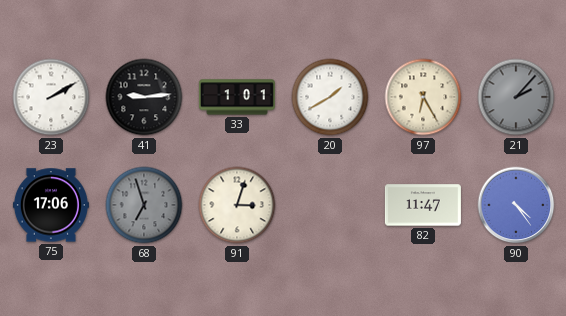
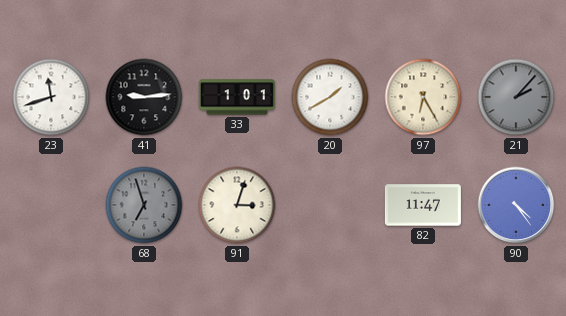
23: 2:10 -> 11:42
75: 17:06 -> none
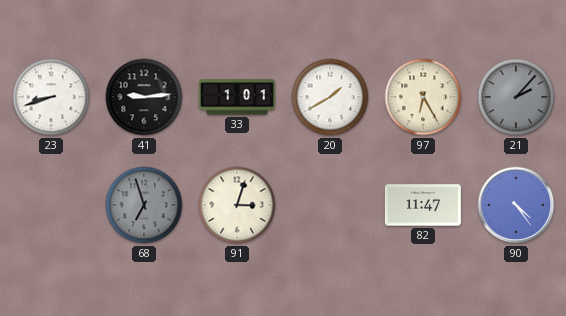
23: 11:42 -> 8:42
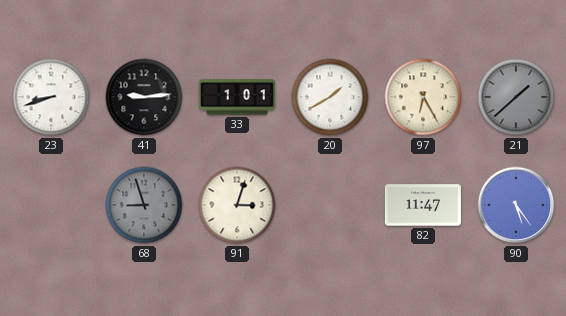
21: 2:07 -> 1:38
68: 6:57 -> 8:57
90: 4:24 -> 5:24
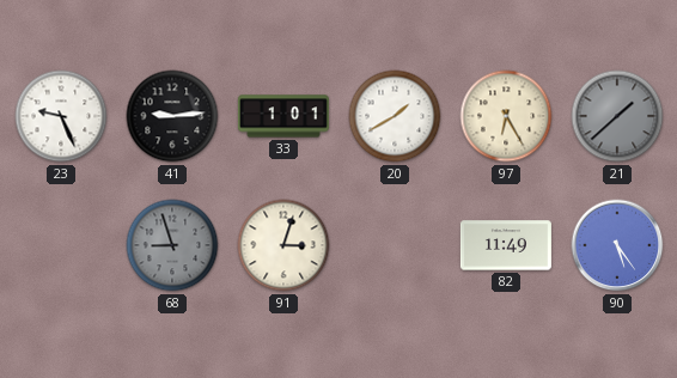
23: 8:42 -> 9:26
82: 11:47 -> 11:49
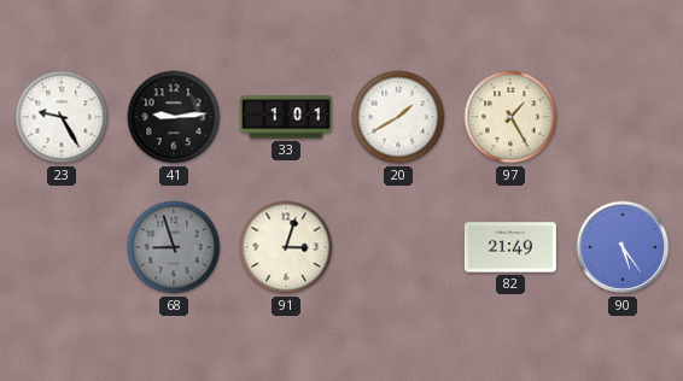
23: 9:26 -> 9:25
97: 6:25 -> 1:25
21: 1:38 -> none
82: 11:49 -> 21:49
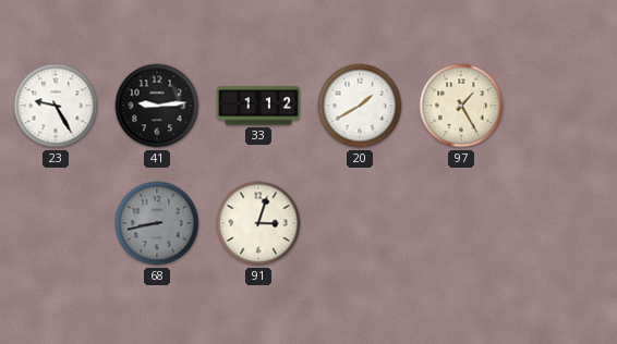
33: 1:01 -> 1:12
68: 8:57 -> 8:43
82: 21:49 -> none
90: 5:24 -> none
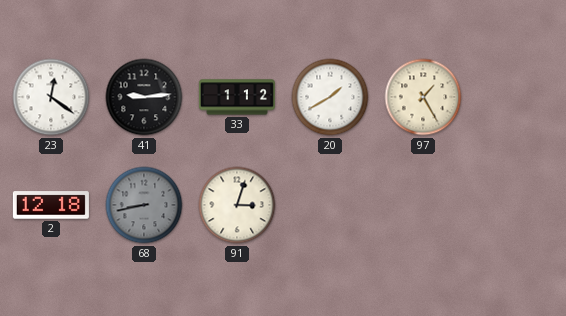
23: 9:25 -> 12:21
2: none -> 12:18
